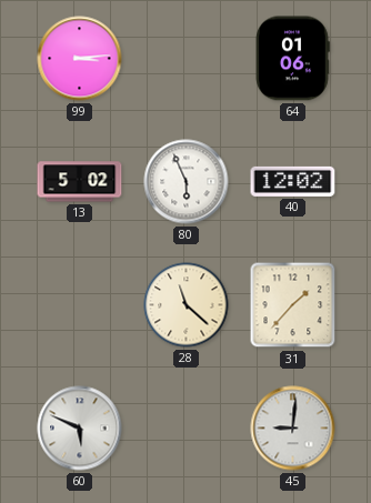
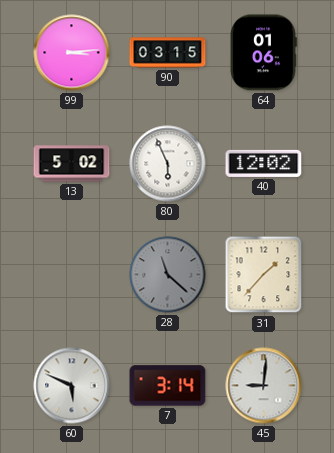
90: none -> 03:15
28 dial: cream -> grey
7: none -> 3:14
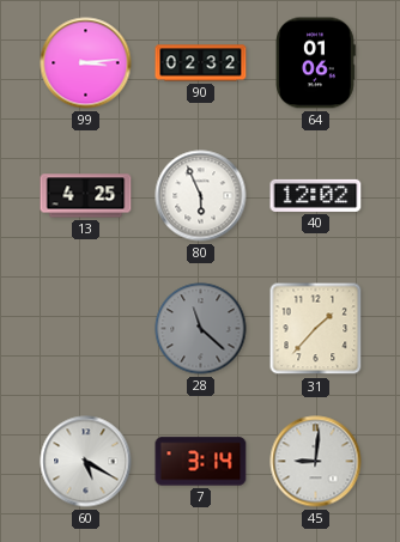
90: 03:15 -> 02:32
13: 5:02 -> 4:25
60: 5:49 -> 5:20
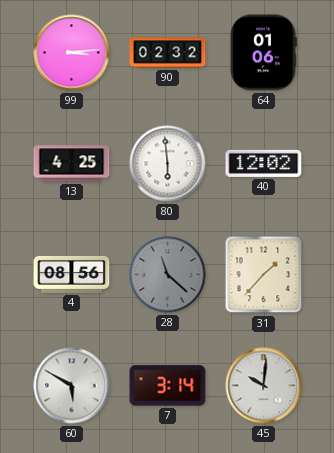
80: 5:56 -> 5:59
4: none -> 08:56
60: 5:20 -> 5:50
45: 9:01 -> 10:01
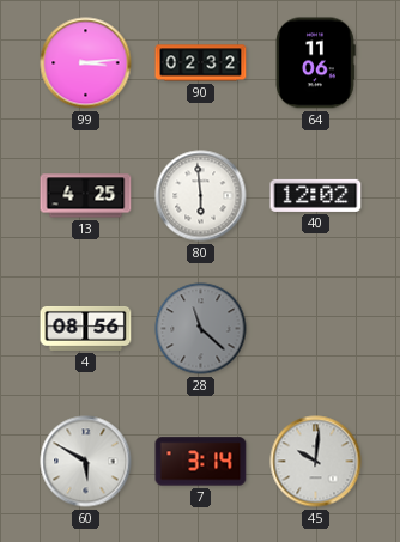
64: 01:06 -> 11:06
31: 1:37 -> none
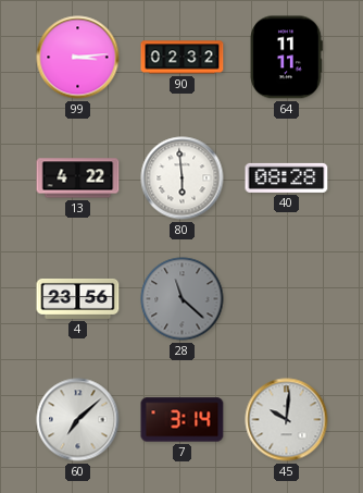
64: 11:06 -> 11:11
13: 4:25 -> 4:22
40: 12:02 -> 08:28
4: 08:56 -> 23:56
60: 5:50 -> 7:08
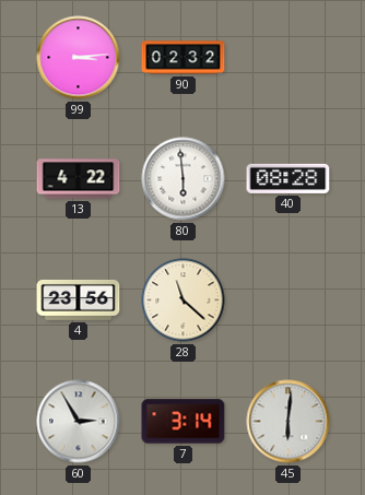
64: 11:11 -> none
28 dial: grey -> cream
60: 7:08 -> 2:55
45: 10:01 -> 6:01
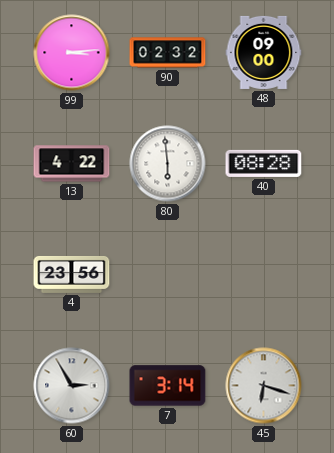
48: none -> 09:00
28: 11:22 -> none
45: 6:01 -> 6:18
